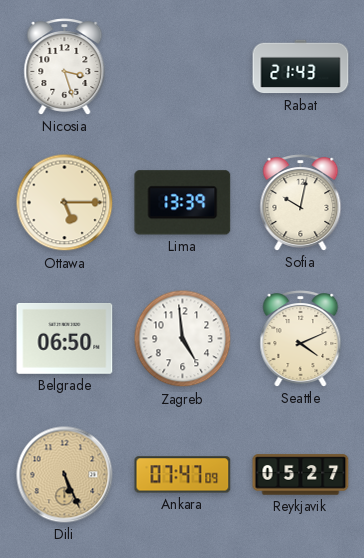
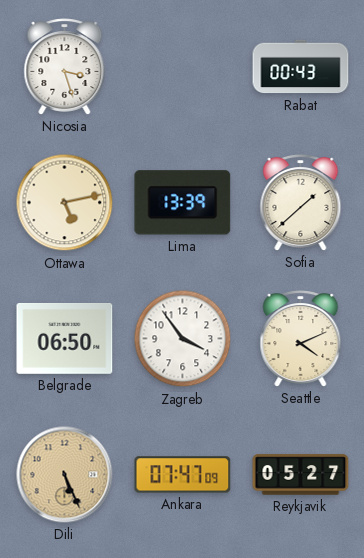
Rabat: 21:43 -> 00:43
Ottawa: 5:15 -> 5:13
Sofia: 10:02 -> 1:38
Zagreb: 4:59 -> 3:54
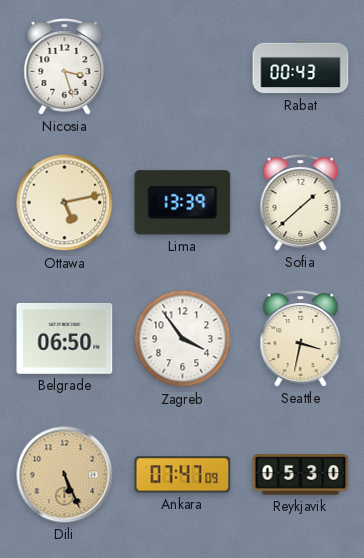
Seattle: 4:11 -> 3:32
Reykjavik: 05:27 -> 05:30
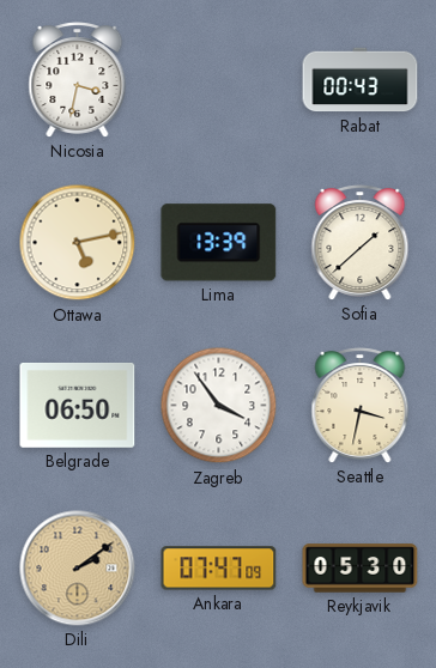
Nicosia: 3:27 -> 3:32
Dili: 5:26 -> 2:09
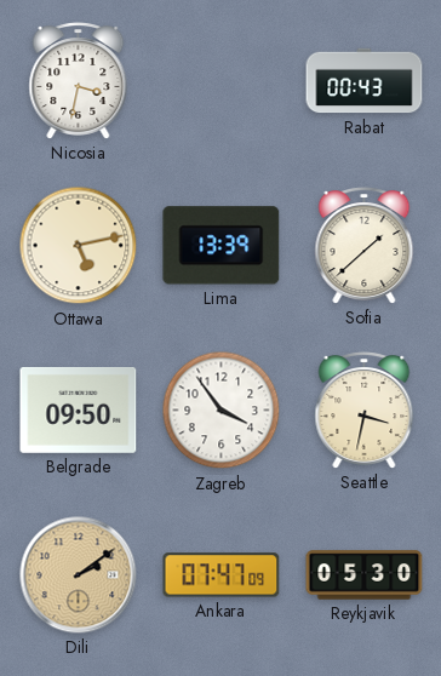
Belgrade: 06:50 -> 09:50
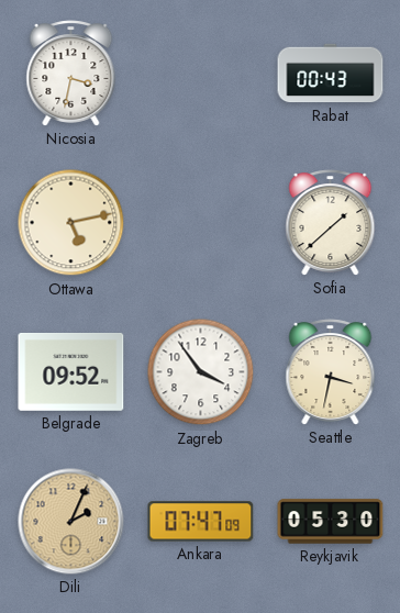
Lima: 13:39 -> none
Belgrade: 09:50 -> 09:52
Dili: 2:09 -> 2:04
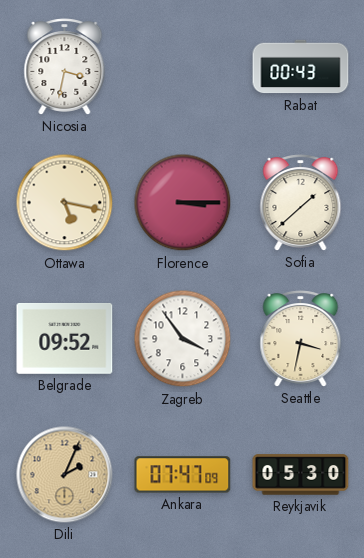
Ottawa: 5:13 -> 5:17
Florence: none -> 3:15
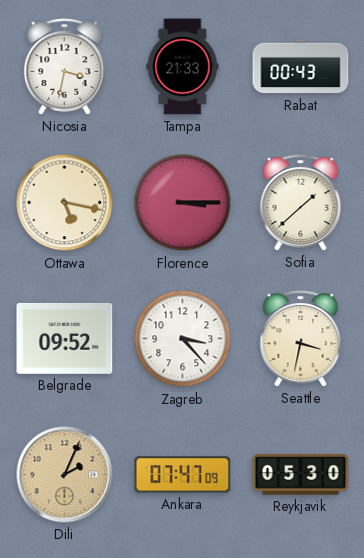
Tampa: none -> 21:33
Zagreb: 3:54 -> 3:23
